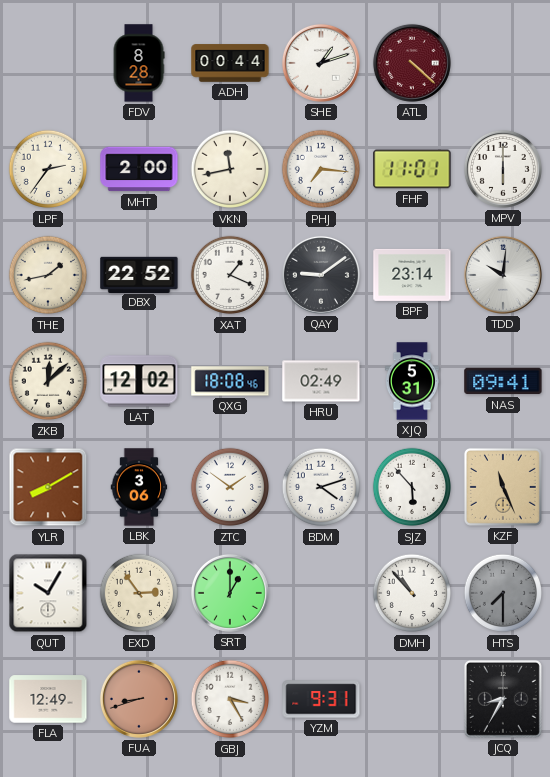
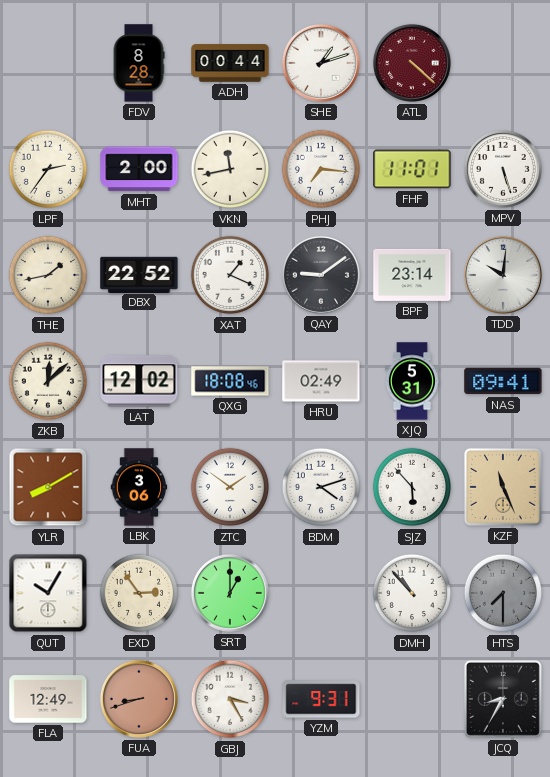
MPV: 6:00 -> 5:27
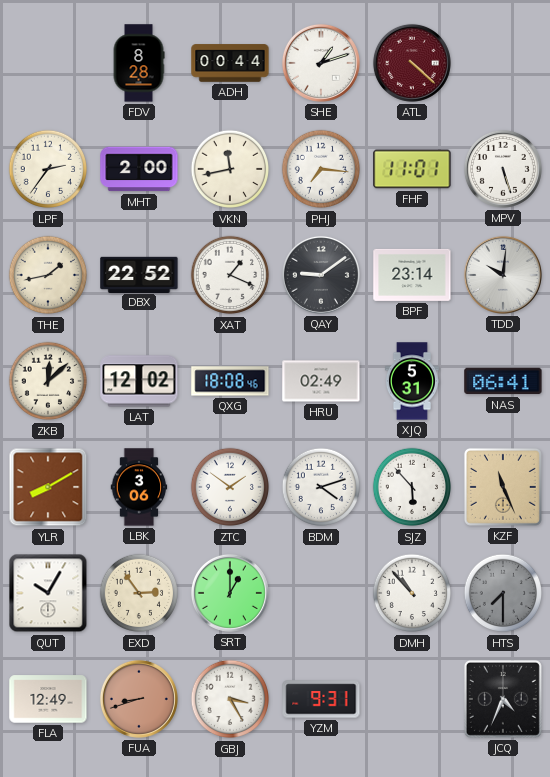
NAS: 09:41 -> 06:41
JCQ: 8:35 -> 4:34
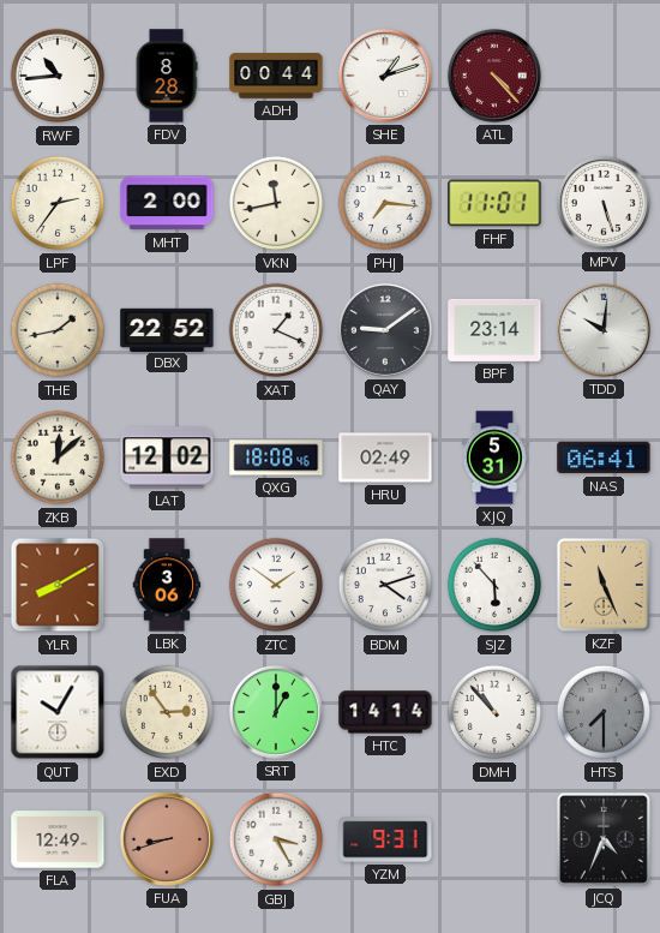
RWF: none -> 10:44
ATL: 4:22 -> 4:23
HTC: none -> 14:14
